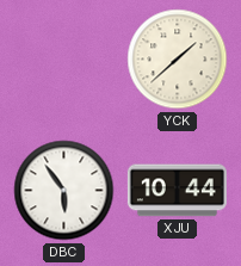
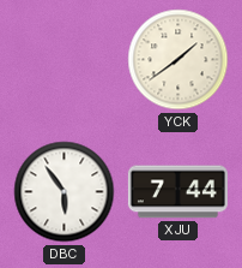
YCK: 1:38 -> 1:39
XJU: 10:44 -> 7:44
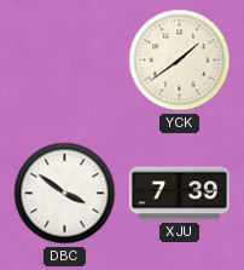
DBC: 5:54 -> 3:51
XJU: 7:44 -> 7:39
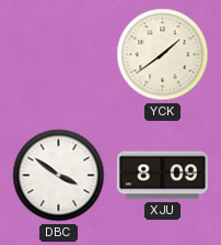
XJU: 7:39 -> 8:09
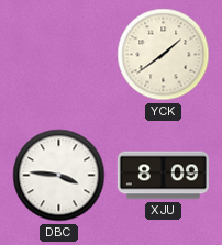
DBC: 3:51 -> 3:46
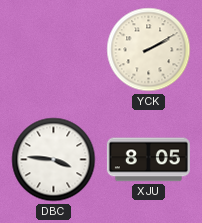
YCK: 1:39 -> 2:10
XJU: 8:09 -> 8:05
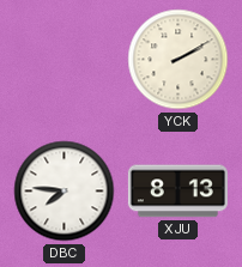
DBC: 3:46 -> 7:46
XJU: 8:05 -> 8:13
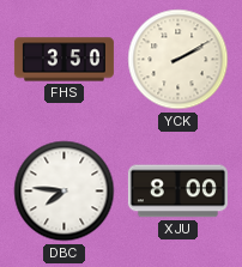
FHS: none -> 3:50
XJU: 8:13 -> 8:00
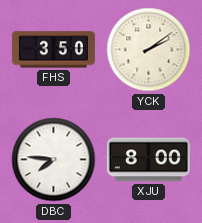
YCK: 2:10 -> 2:09
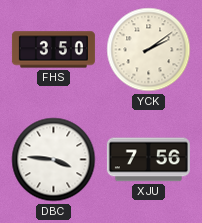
DBC: 7:46 -> 3:46
XJU: 8:00 -> 7:56
